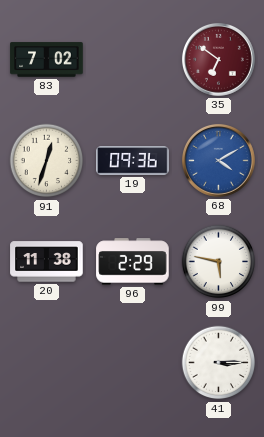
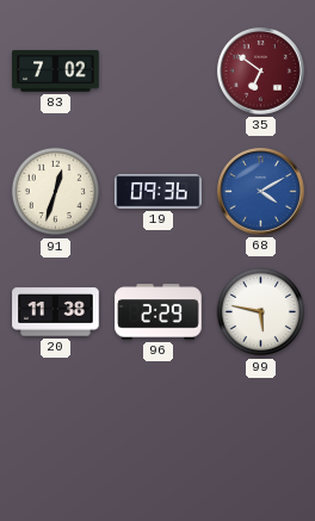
41: 3:15 -> none
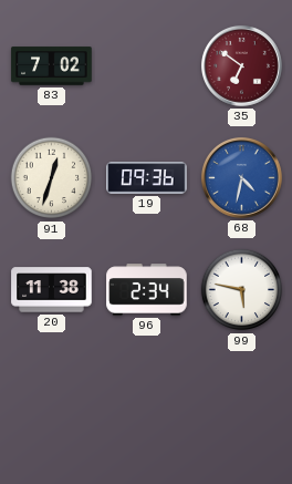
68: 4:10 -> 4:32
96: 2:29 -> 2:34
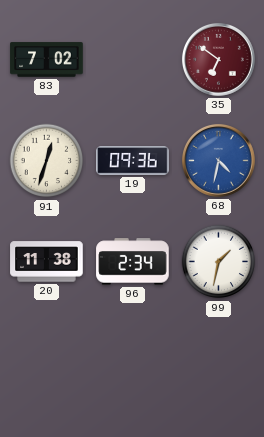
99: 5:47 -> 1:32
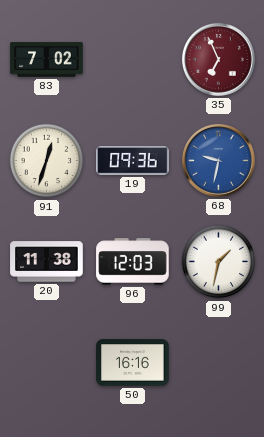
35: 6:51 -> 6:56
68: 4:32 -> 9:32
96: 2:34 -> 12:03
50: none -> 16:16
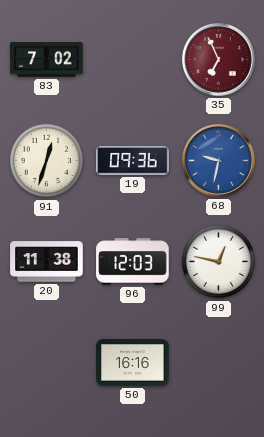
99: 1:32 -> 12:47
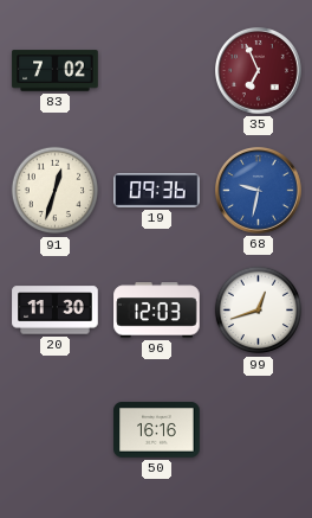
20: 11:38 -> 11:30
99: 12:47 -> 12:42
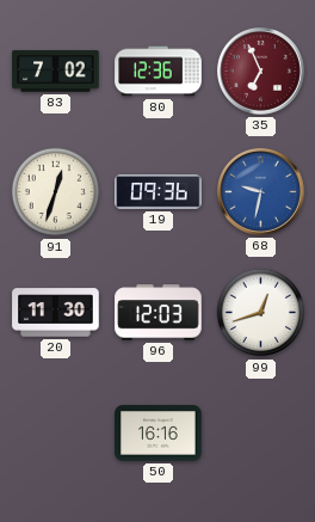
80: none -> 12:36
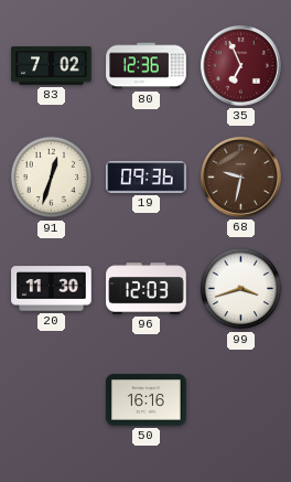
68 dial: blue -> brown
99: 12:42 -> 3:42
